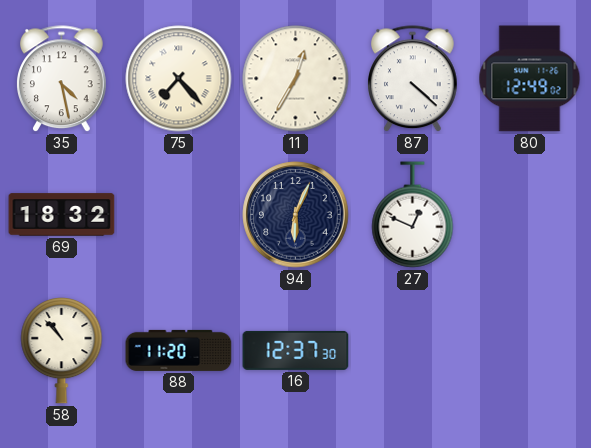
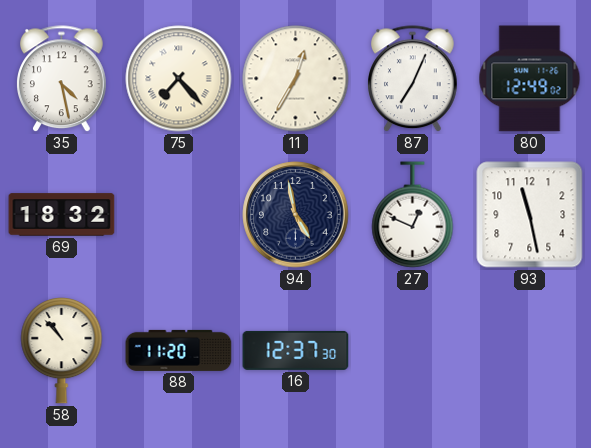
87: 4:22 -> 7:04
94: 6:04 -> 4:58
93: none -> 11:28
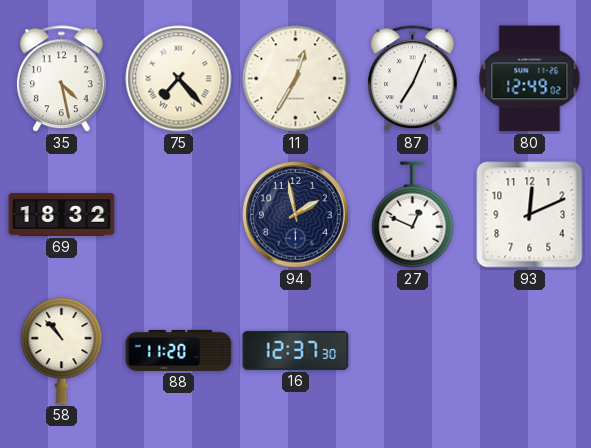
94: 4:58 -> 1:58
93: 11:28 -> 12:11
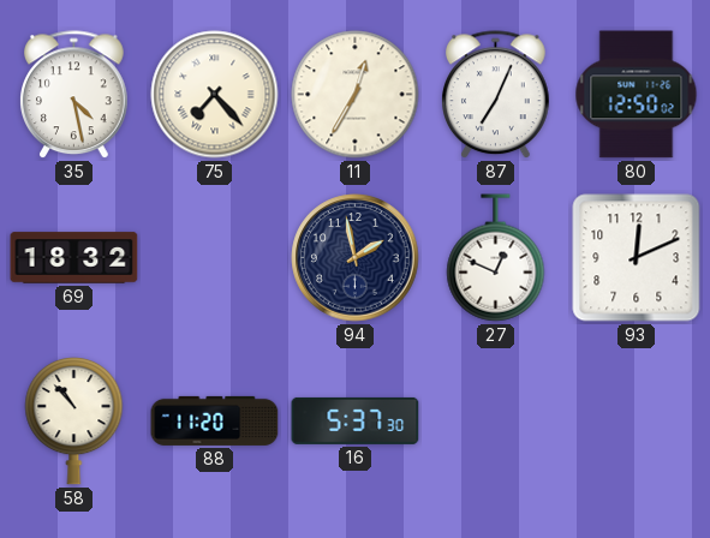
80: 12:49 -> 12:50
16: 12:37 -> 5:37
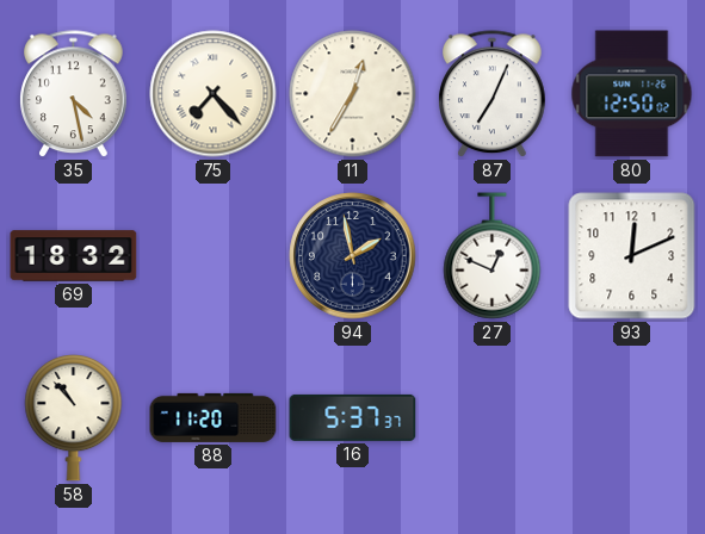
16: 5:37:30 -> 5:37:37
